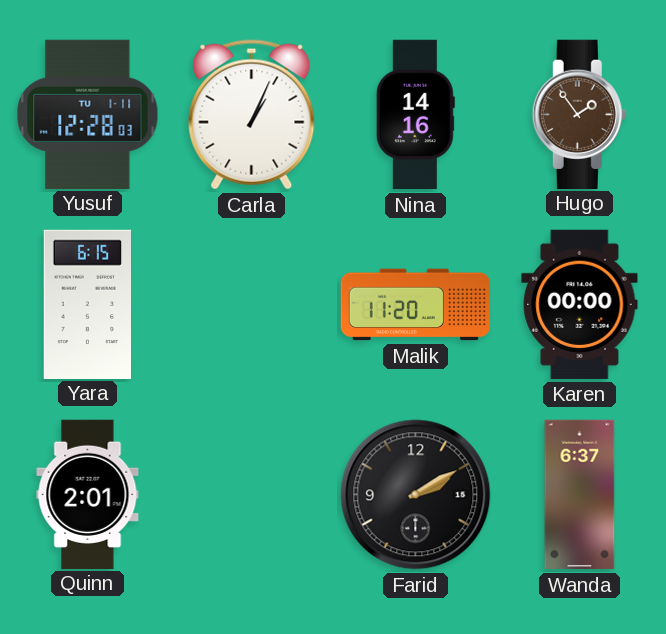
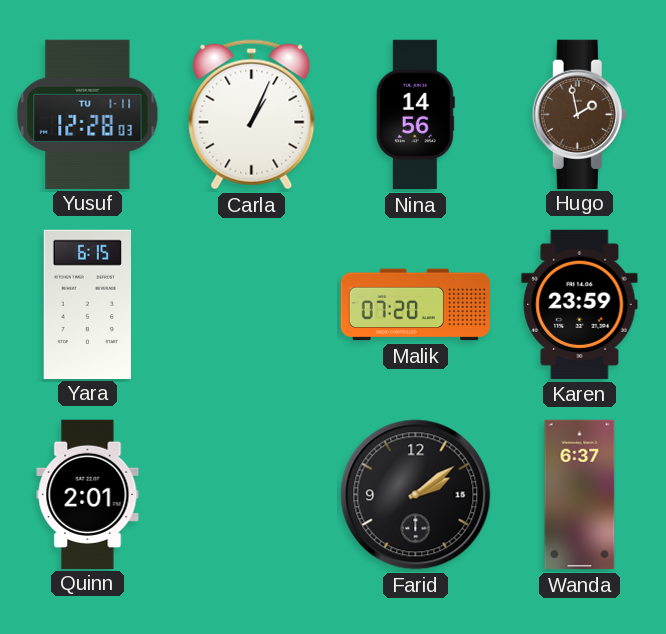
Nina: 14:16 -> 14:56
Hugo: 1:54 -> 1:58
Malik: 11:20 -> 07:20
Karen: 00:00 -> 23:59
Farid: 2:10 -> 2:09
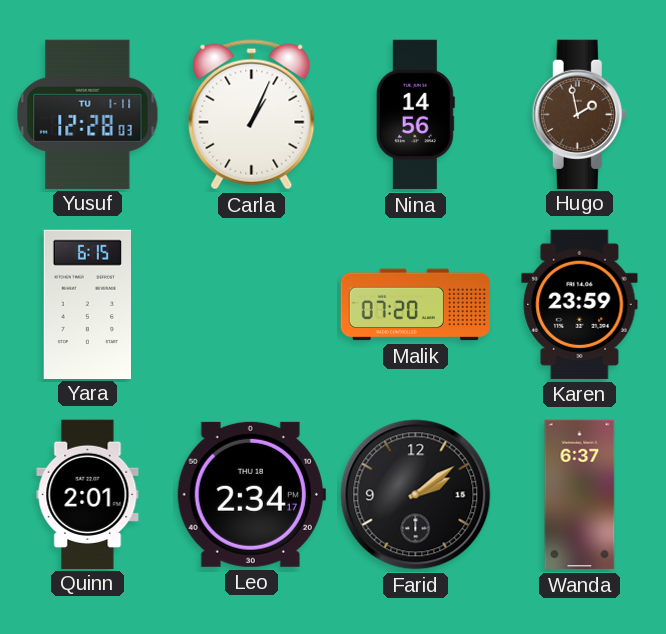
Leo: none -> 2:34
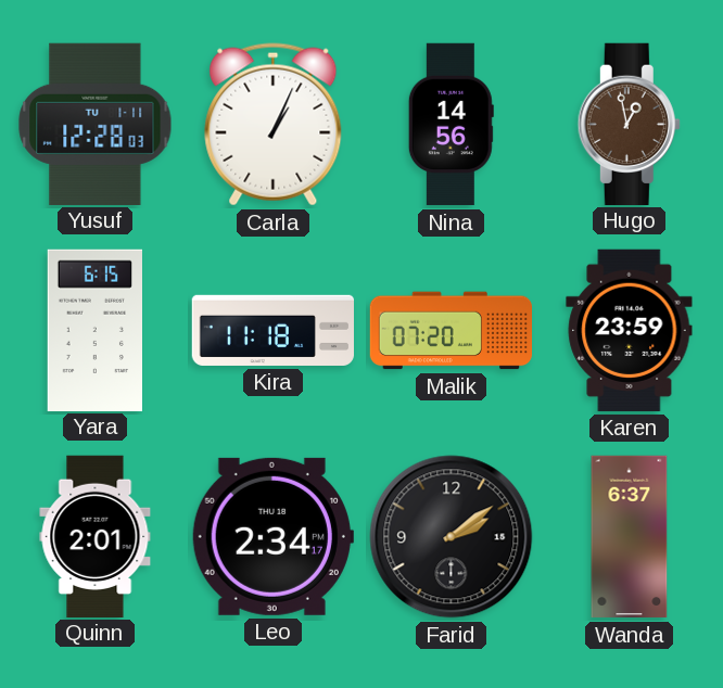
Hugo: 1:58 -> 12:58
Kira: none -> 11:18
